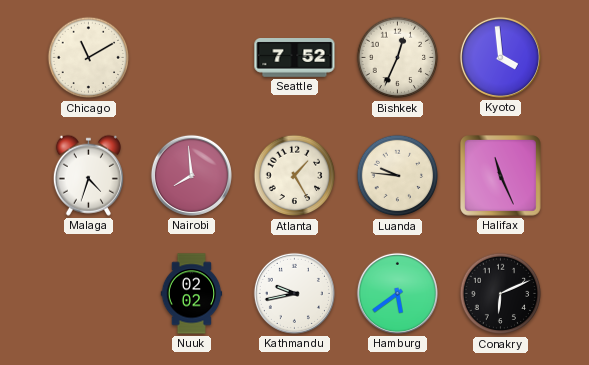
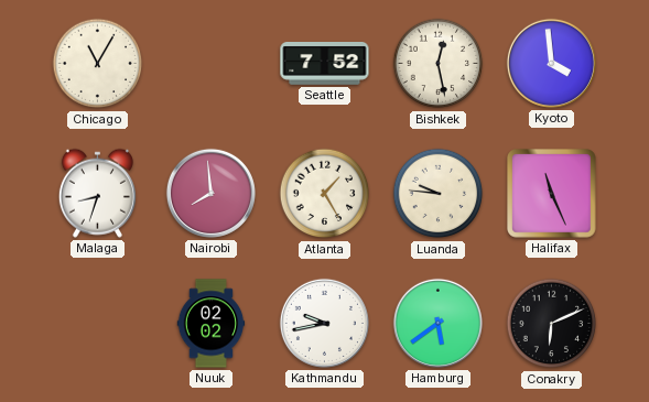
Chicago: 11:10 -> 11:05
Bishkek: 12:34 -> 12:28
Malaga: 4:33 -> 8:33
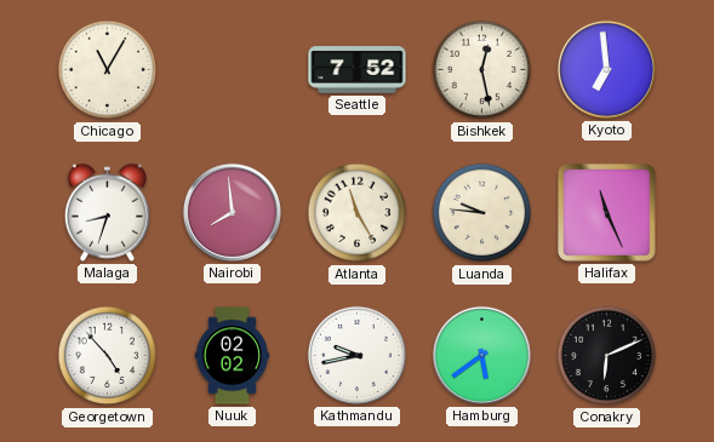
Kyoto: 3:59 -> 6:59
Atlanta: 1:25 -> 11:25
Georgetown: none -> 4:53
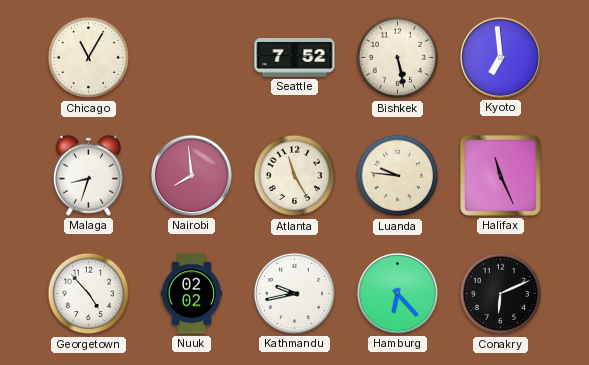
Bishkek: 12:28 -> 5:28
Hamburg: 5:39 -> 6:23
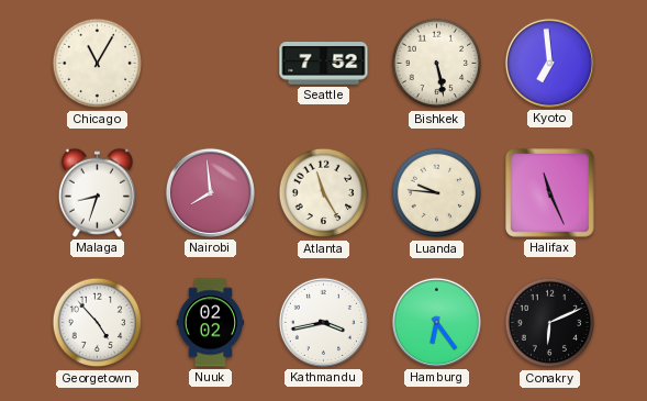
Kathmandu: 9:43 -> 3:43
Hamburg: 6:23 -> 6:24
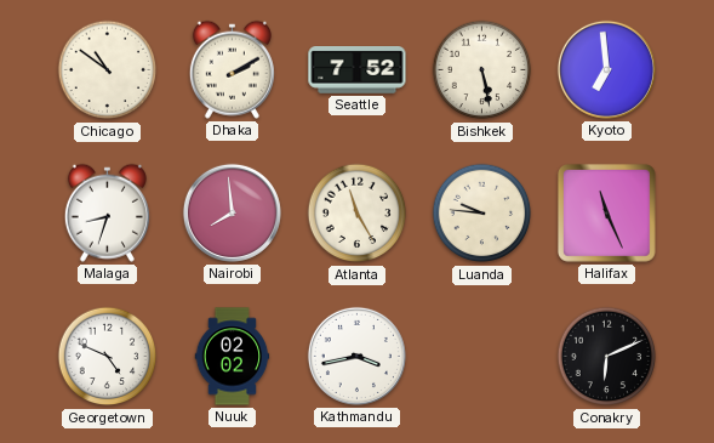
Chicago: 11:05 -> 10:51
Dhaka: none -> 2:10
Georgetown: 4:53 -> 4:49
Hamburg: 6:24 -> none
